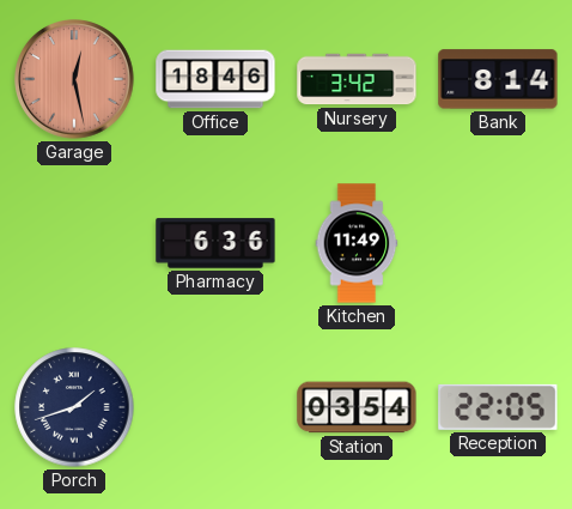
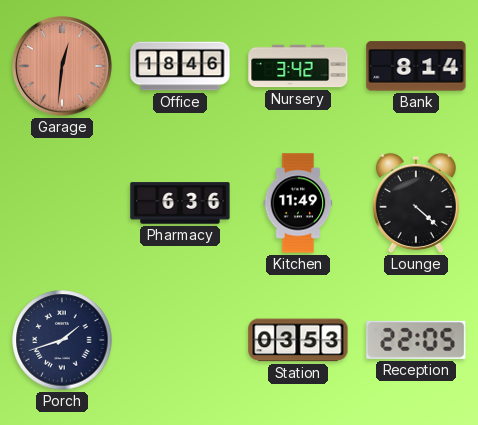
Garage: 12:28 -> 12:31
Lounge: none -> 4:22
Station: 03:54 -> 03:53
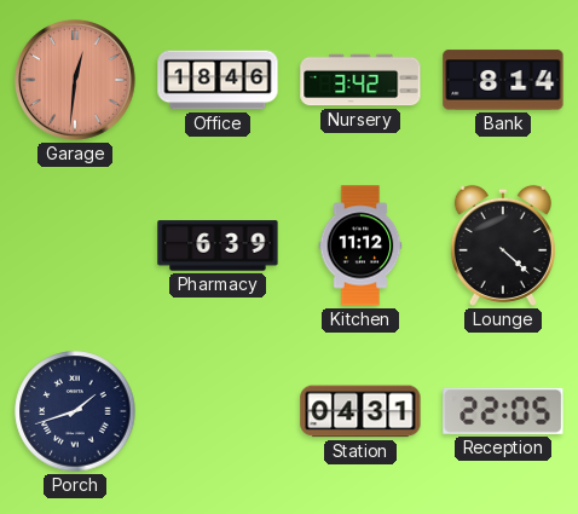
Pharmacy: 6:36 -> 6:39
Kitchen: 11:49 -> 11:12
Station: 03:53 -> 04:31
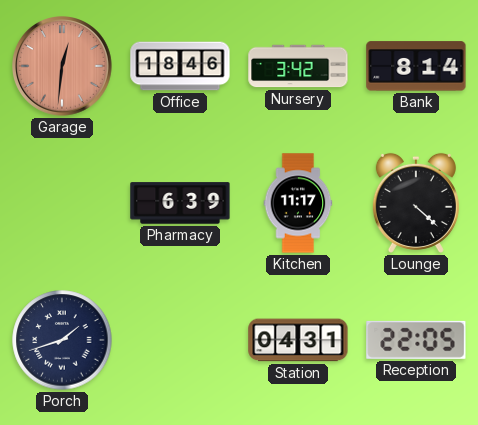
Kitchen: 11:12 -> 11:17
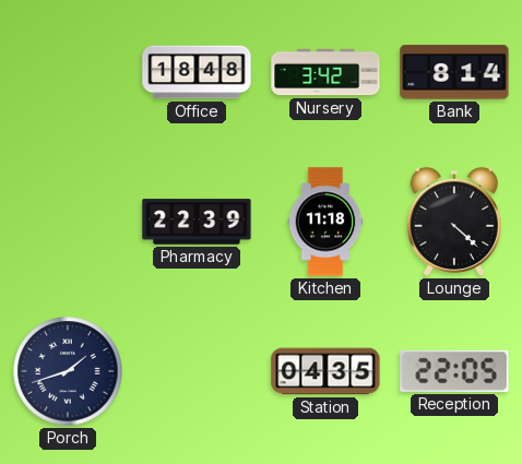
Garage: 12:31 -> none
Office: 18:46 -> 18:48
Pharmacy: 6:39 -> 22:39
Kitchen: 11:17 -> 11:18
Station: 04:31 -> 04:35
